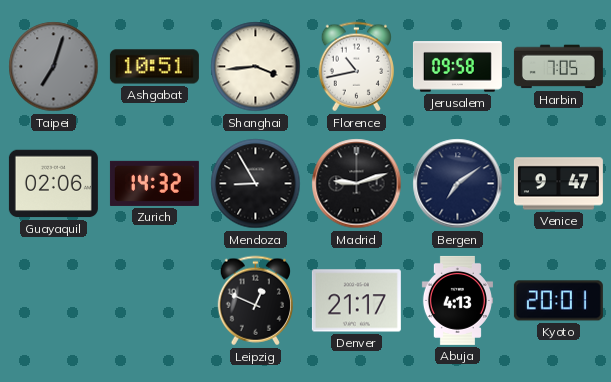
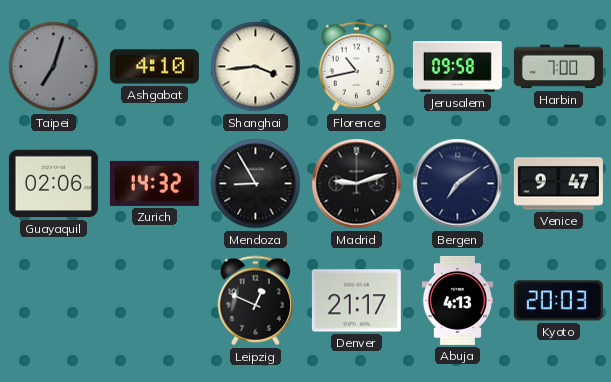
Ashgabat: 10:51 -> 4:10
Harbin: 7:05 -> 7:00
Kyoto: 20:01 -> 20:03
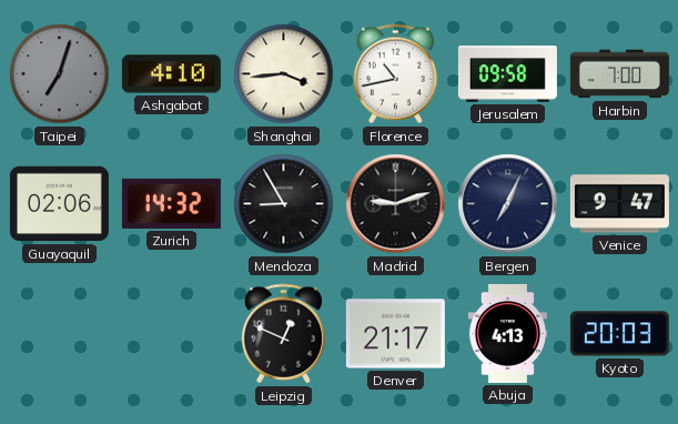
Bergen: 7:09 -> 7:04
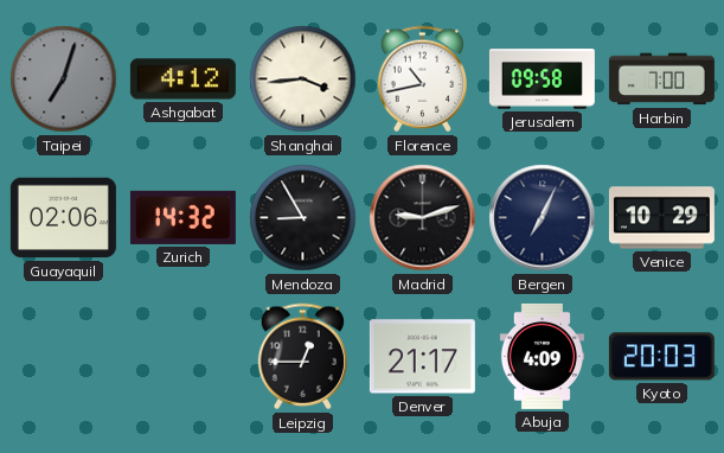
Ashgabat: 4:10 -> 4:12
Venice: 9:47 -> 10:29
Leipzig: 12:49 -> 12:45
Abuja: 4:13 -> 4:09
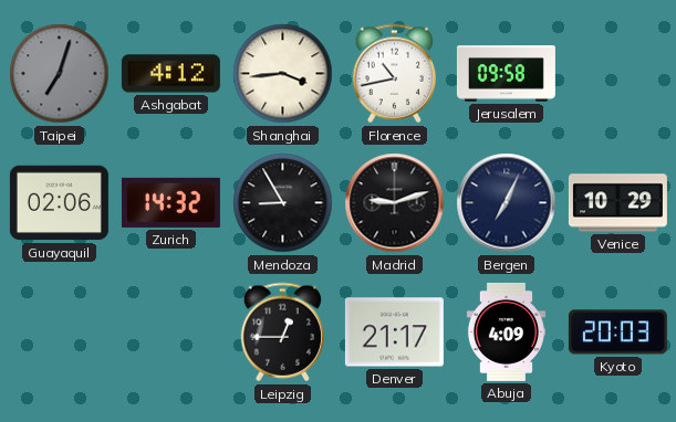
Harbin: 7:00 -> none
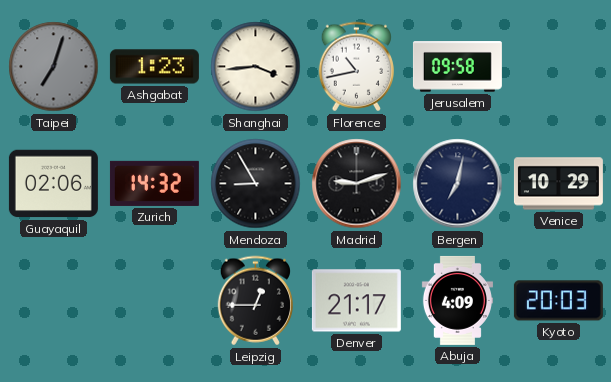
Ashgabat: 4:12 -> 1:23
Bergen: 7:04 -> 7:02
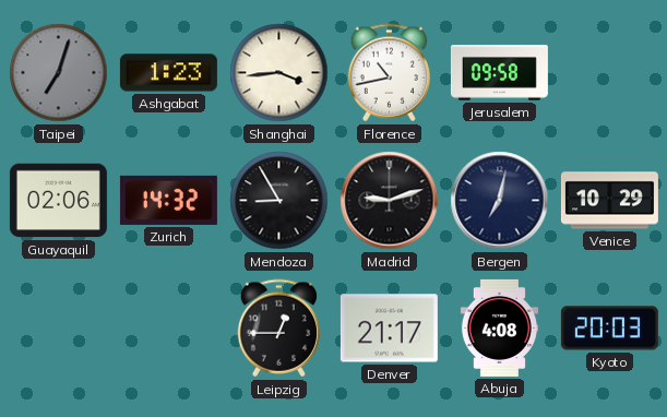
Abuja: 4:09 -> 4:08
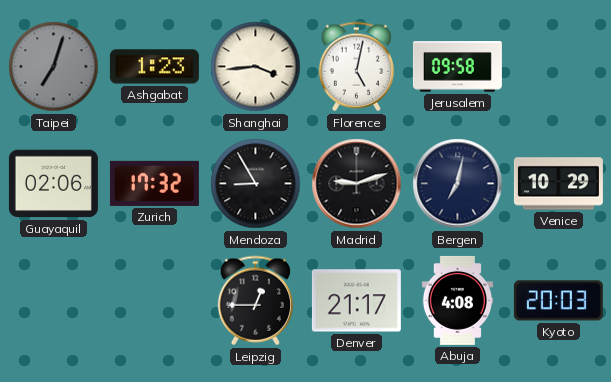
Florence: 10:43 -> 5:02
Zurich: 14:32 -> 17:32
